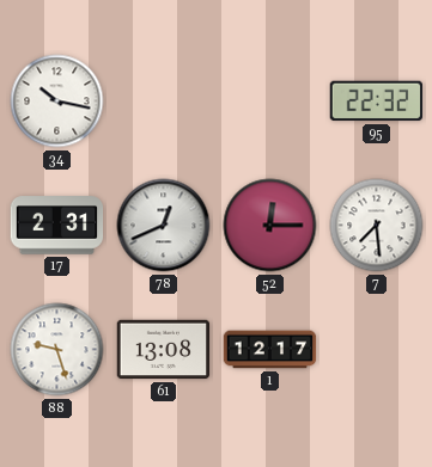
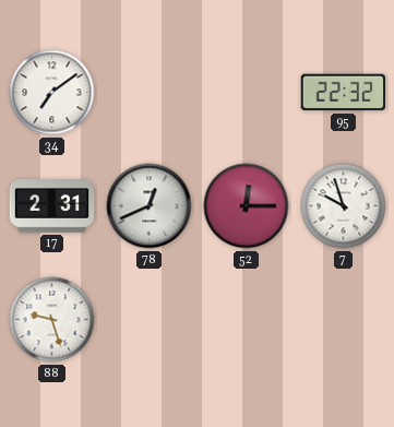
34: 10:17 -> 7:09
7: 7:29 -> 9:57
61: 13:08 -> none
1: 12:17 -> none
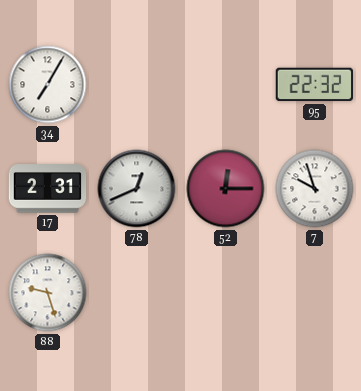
34: 7:09 -> 7:05
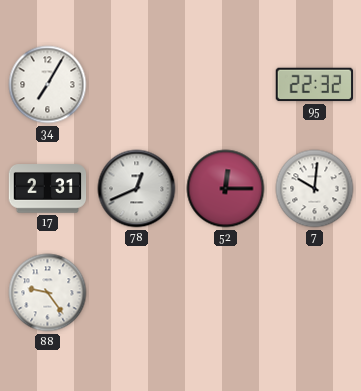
7: 9:57 -> 10:01
88: 9:27 -> 9:24
